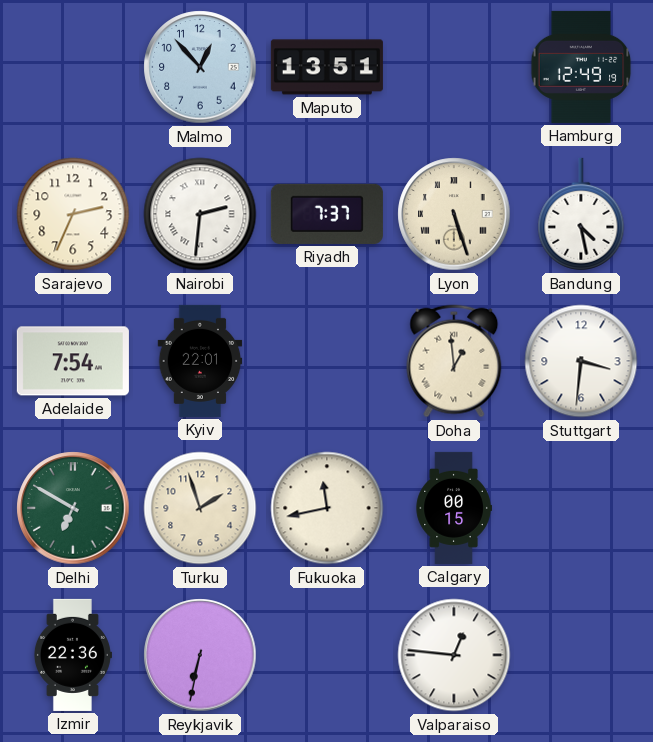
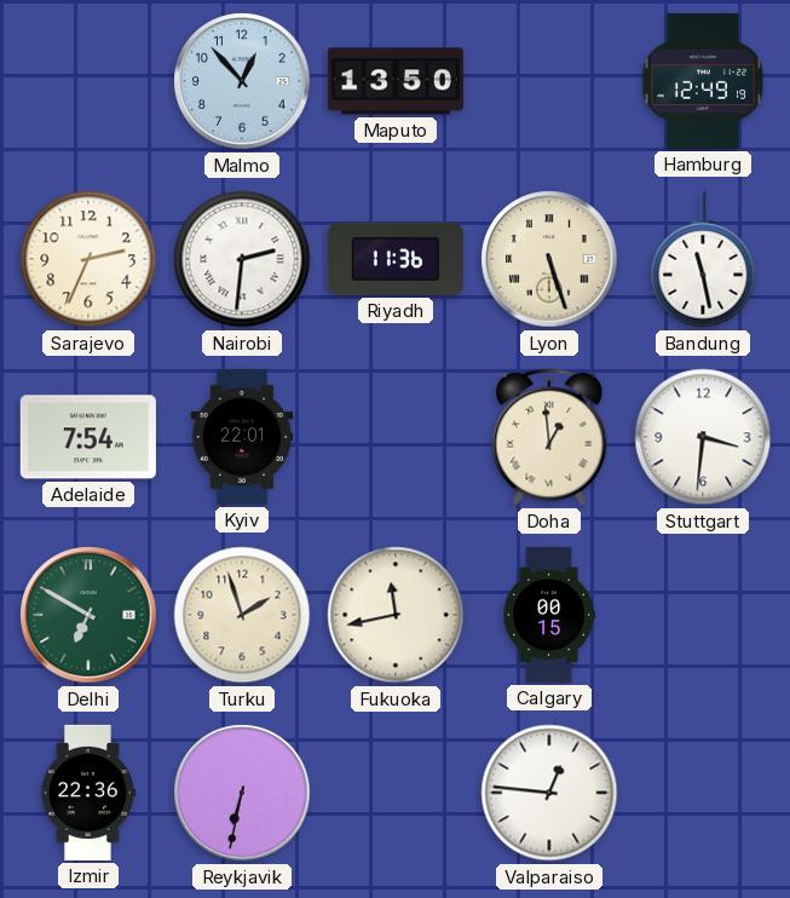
Maputo: 13:51 -> 13:50
Riyadh: 7:37 -> 11:36
Bandung: 4:28 -> 11:28
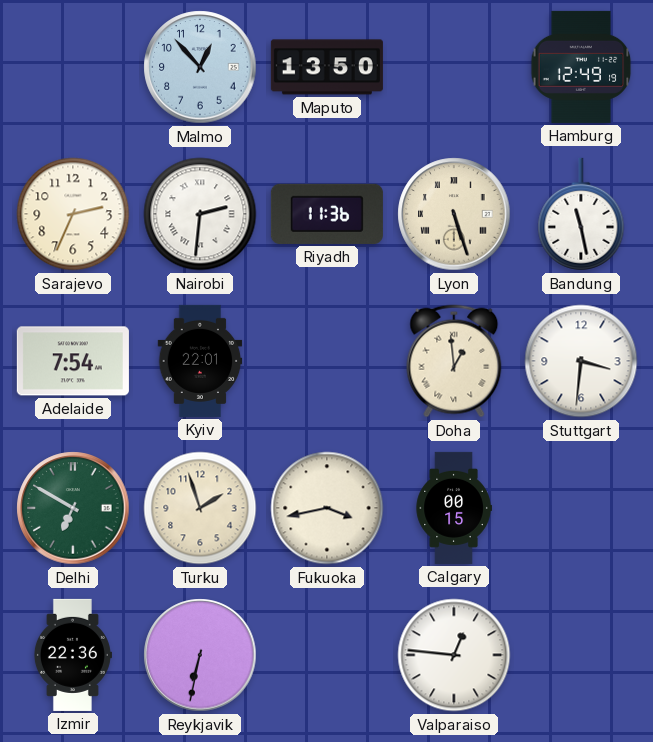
Fukuoka: 11:43 -> 3:43
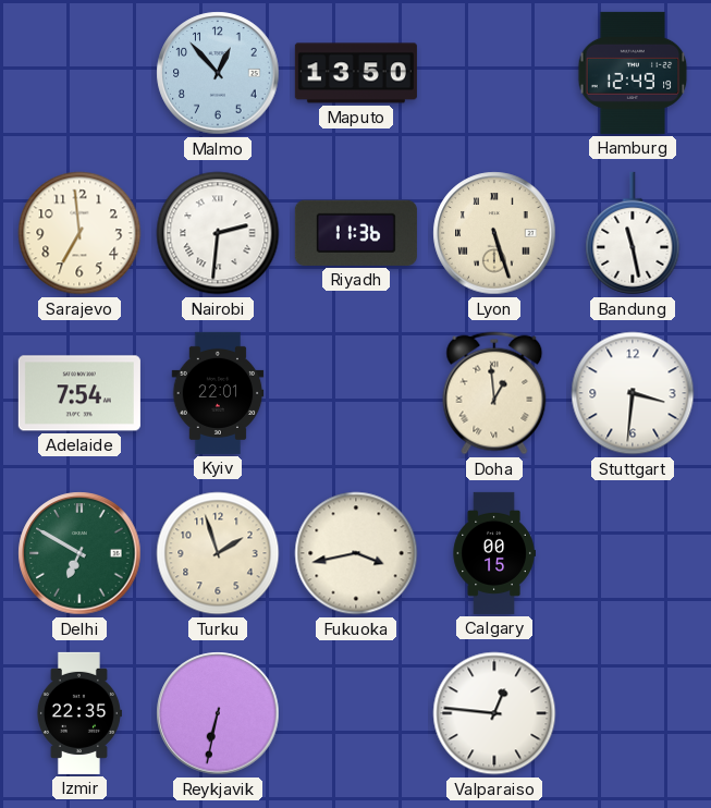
Sarajevo: 2:34 -> 6:59
Izmir: 22:36 -> 22:35
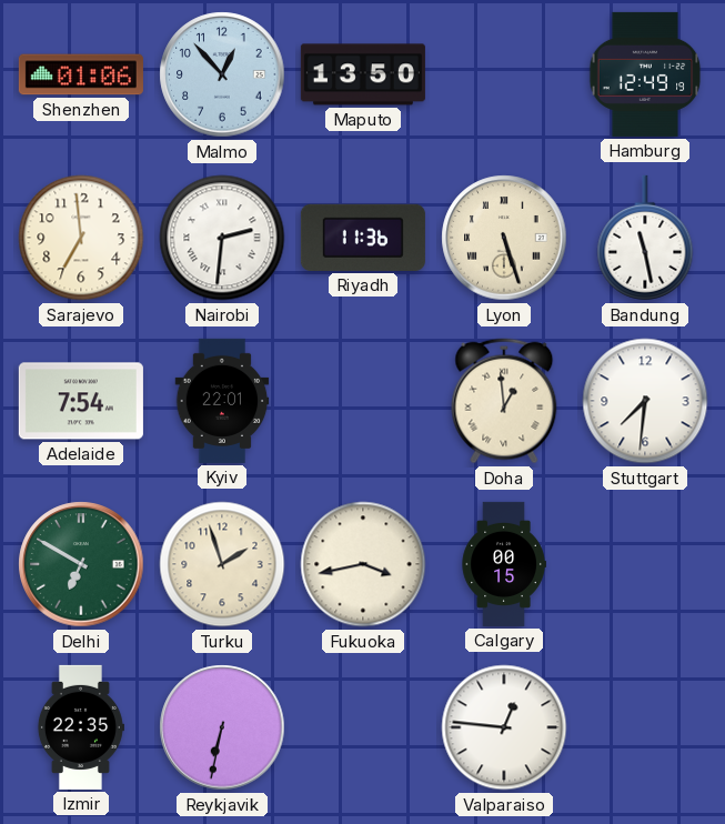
Shenzhen: none -> 01:06
Stuttgart: 3:31 -> 7:31
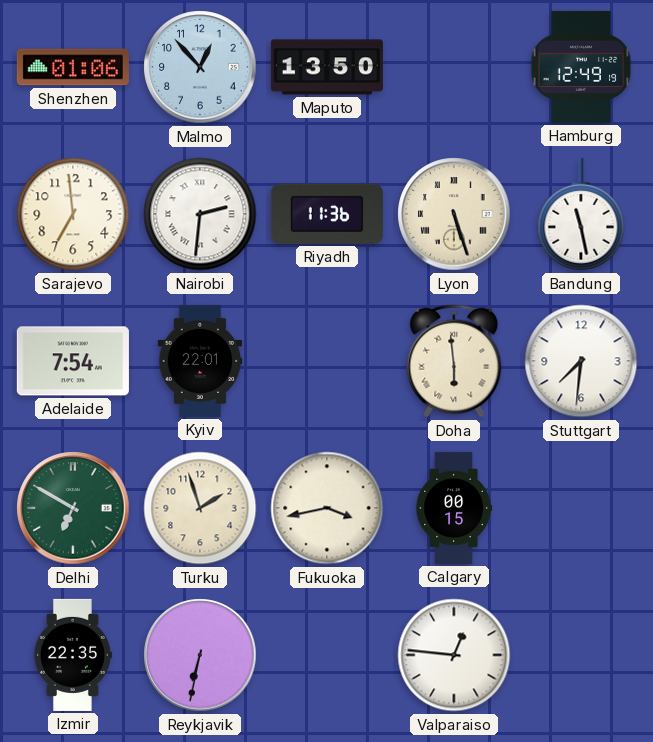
Doha: 12:59 -> 5:59
